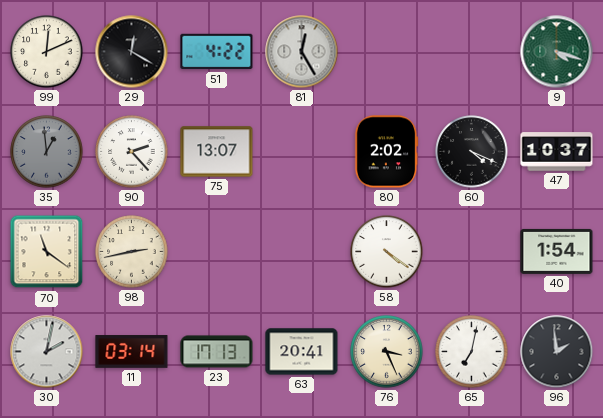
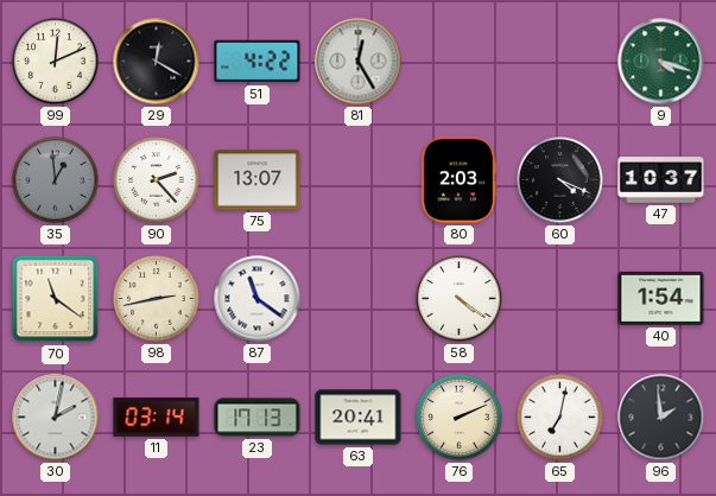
80: 2:02 -> 2:03
87: none -> 11:21
76: 3:26 -> 2:11
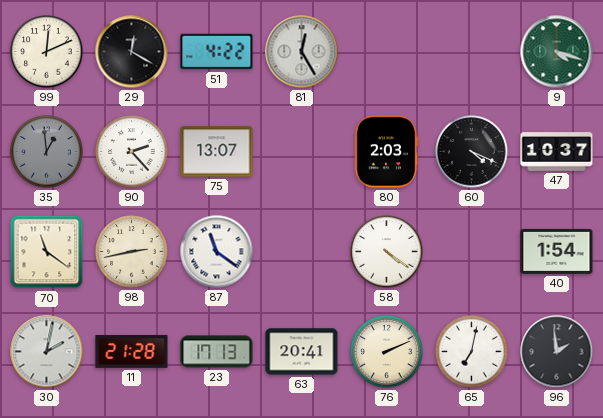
11: 03:14 -> 21:28
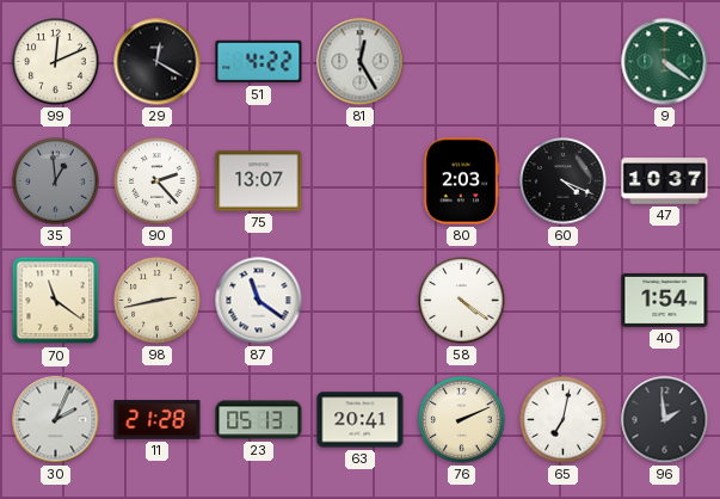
9: 4:18 -> 4:21
30: 2:02 -> 2:04
23: 17:13 -> 05:13
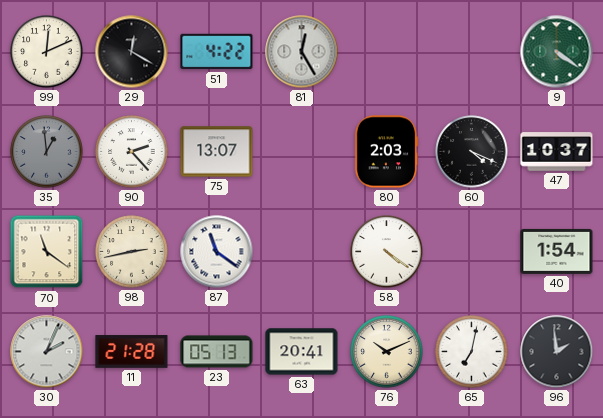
76: 2:11 -> 10:11
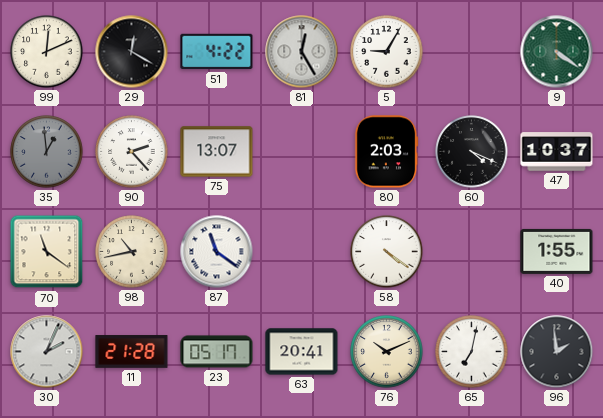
5: none -> 9:05
98: 2:43 -> 10:43
40: 1:54 -> 1:55
23: 05:13 -> 05:17
